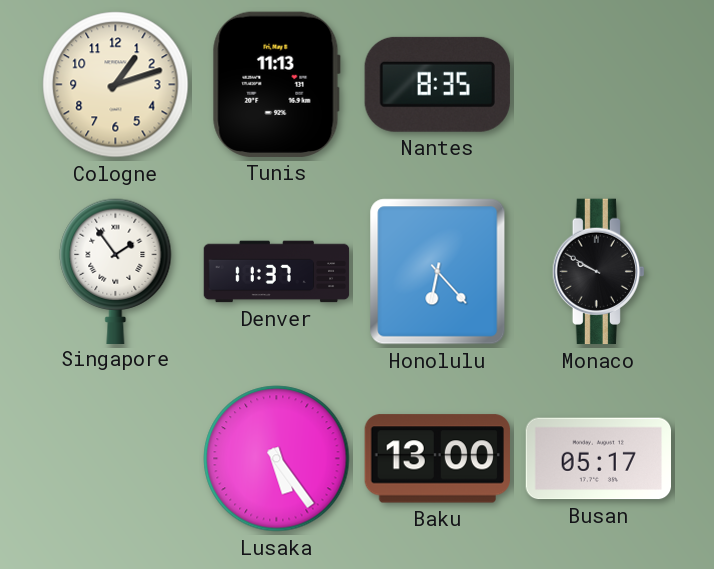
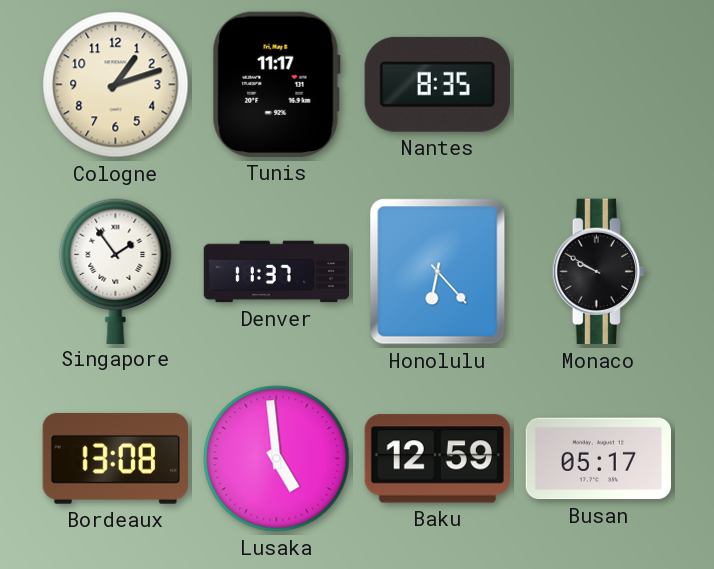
Tunis: 11:13 -> 11:17
Bordeaux: none -> 13:08
Lusaka: 5:24 -> 4:59
Baku: 13:00 -> 12:59
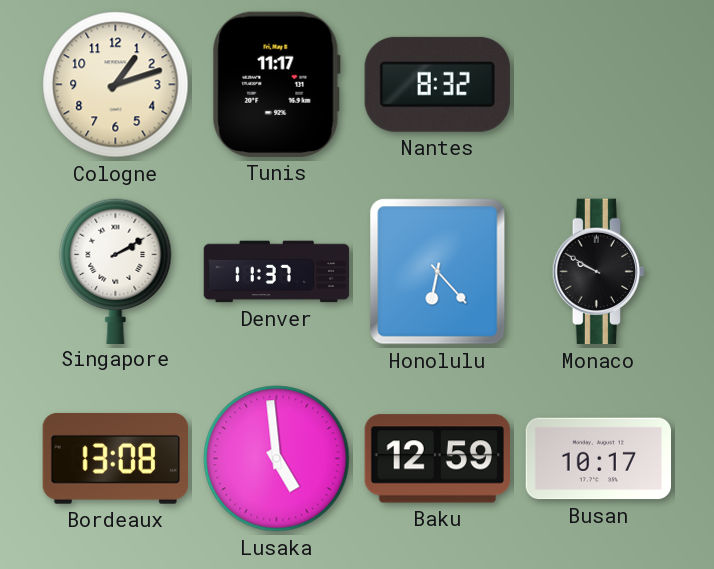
Nantes: 8:35 -> 8:32
Singapore: 1:54 -> 2:10
Busan: 05:17 -> 10:17
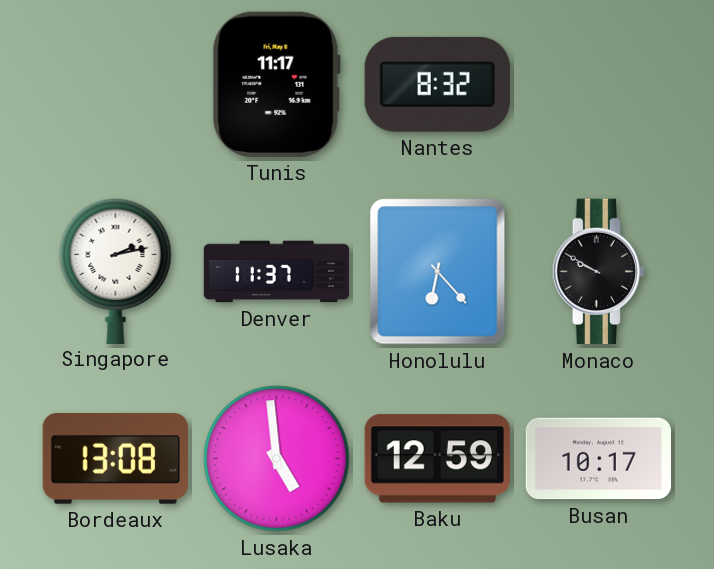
Cologne: 1:12 -> none
Singapore: 2:10 -> 2:13
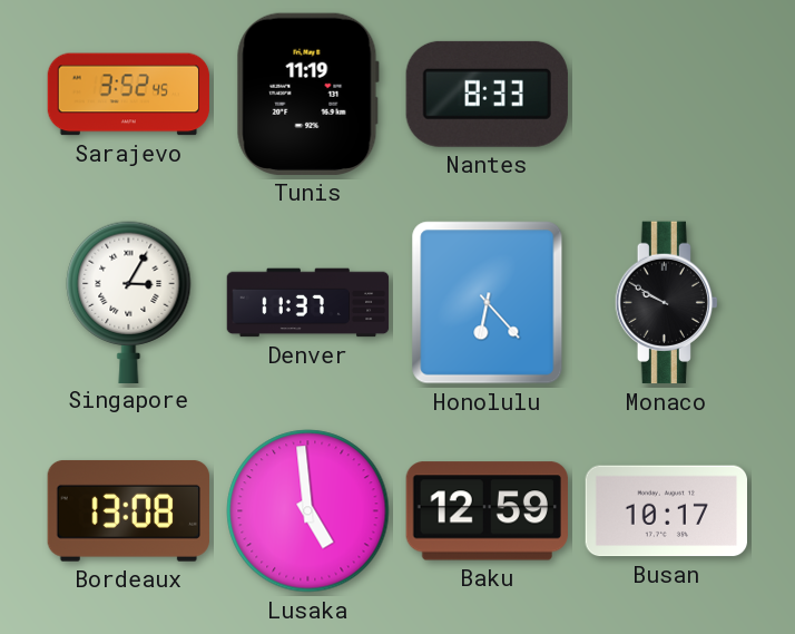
Sarajevo: none -> 3:52
Tunis: 11:17 -> 11:19
Nantes: 8:32 -> 8:33
Singapore: 2:13 -> 3:05
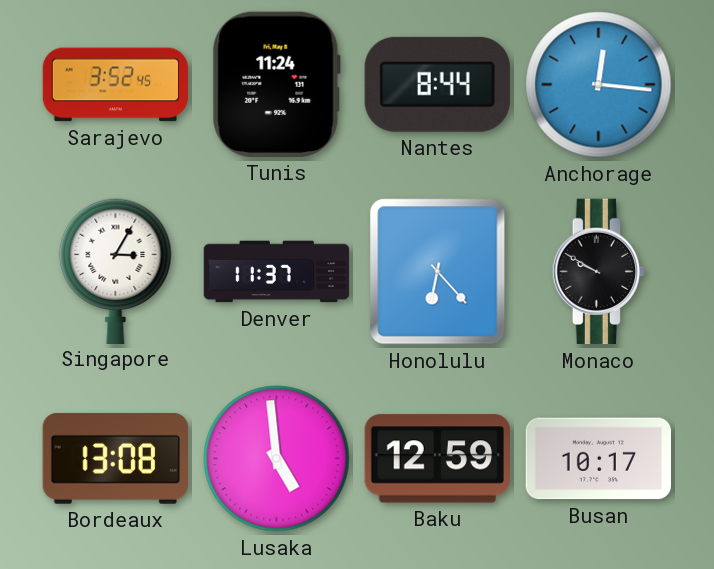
Tunis: 11:19 -> 11:24
Nantes: 8:33 -> 8:44
Anchorage: none -> 12:16
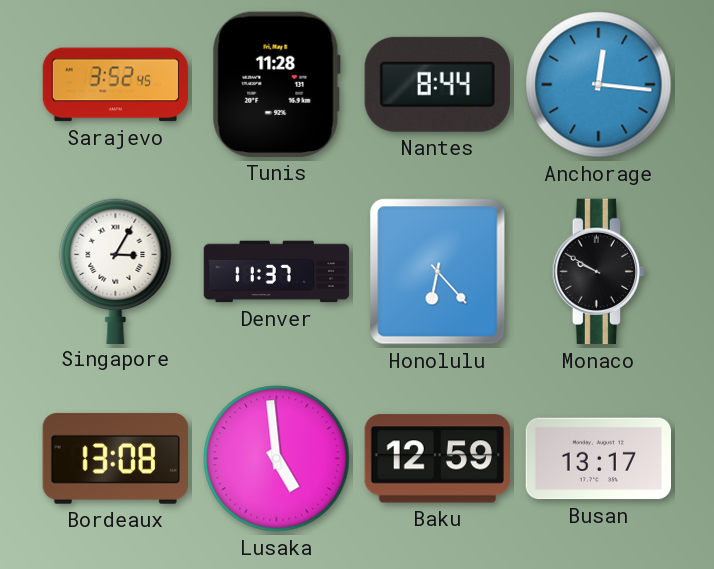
Tunis: 11:24 -> 11:28
Busan: 10:17 -> 13:17
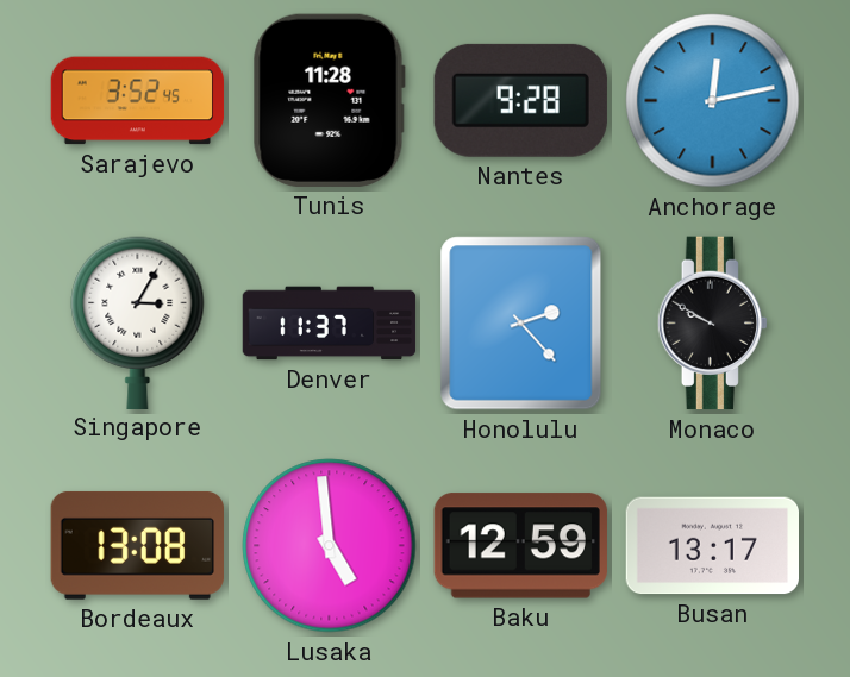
Nantes: 8:44 -> 9:28
Anchorage: 12:16 -> 12:13
Honolulu: 6:23 -> 2:23
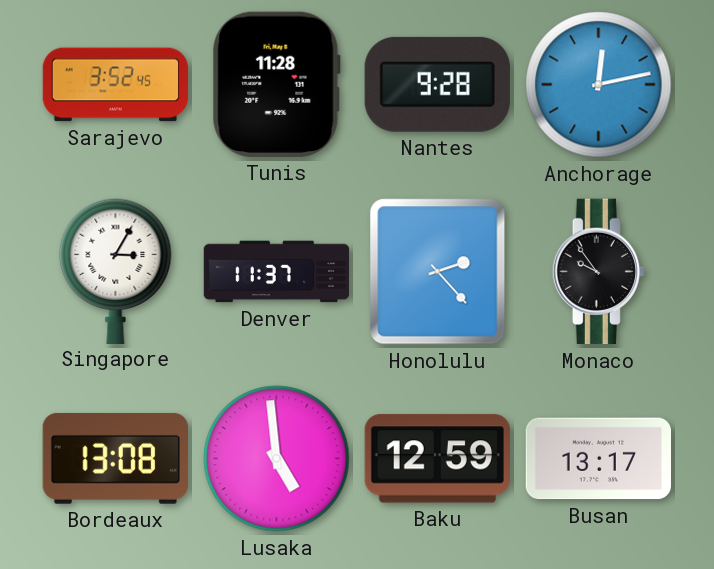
Monaco: 9:50 -> 9:54
